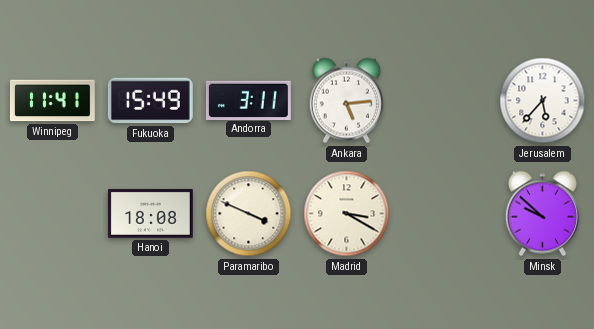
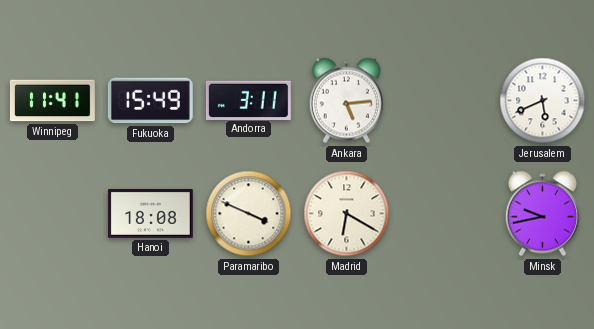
Jerusalem: 5:37 -> 5:41
Madrid: 3:20 -> 6:20
Minsk: 9:52 -> 9:43
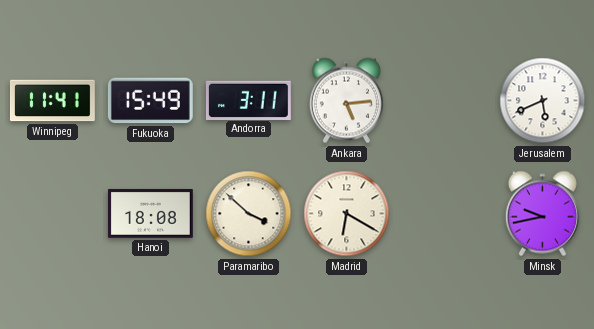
Paramaribo: 3:49 -> 3:52
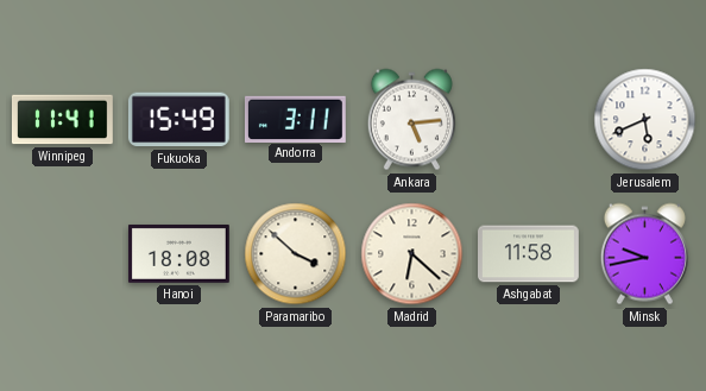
Madrid: 6:20 -> 6:22
Ashgabat: none -> 11:58
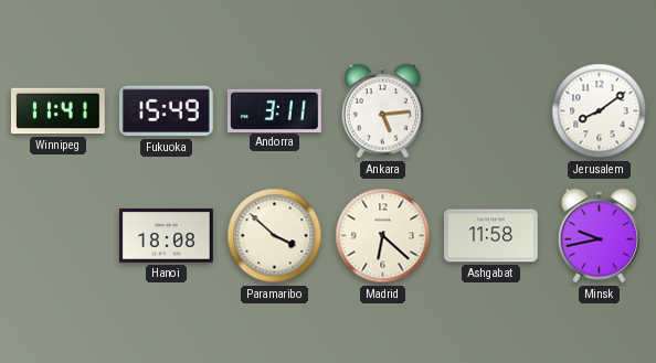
Jerusalem: 5:41 -> 8:09
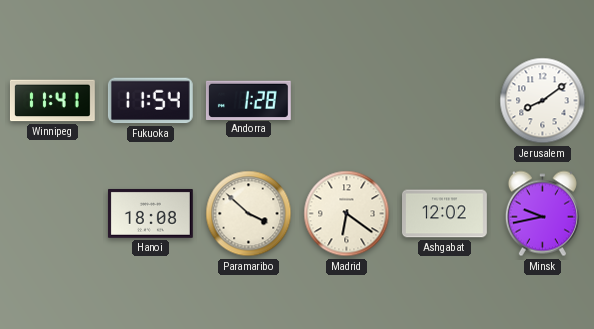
Fukuoka: 15:49 -> 11:54
Andorra: 3:11 -> 1:28
Ankara: 5:14 -> none
Madrid: 6:22 -> 6:21
Ashgabat: 11:58 -> 12:02
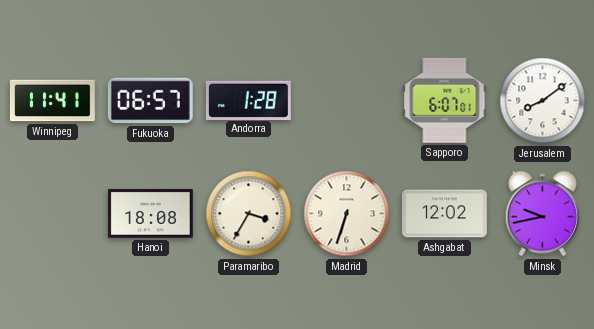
Fukuoka: 11:54 -> 06:57
Sapporo: none -> 6:07
Paramaribo: 3:52 -> 3:35
Madrid: 6:21 -> 6:33
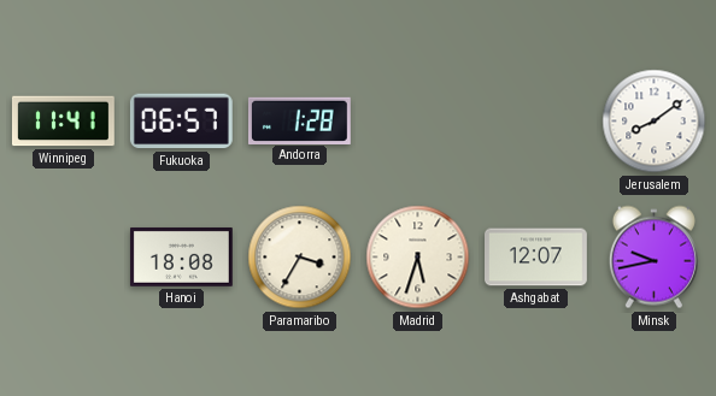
Sapporo: 6:07 -> none
Madrid: 6:33 -> 5:33
Ashgabat: 12:02 -> 12:07
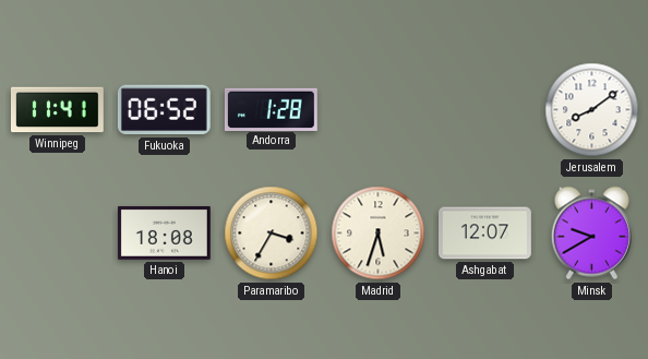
Fukuoka: 06:57 -> 06:52
Minsk: 9:43 -> 9:40
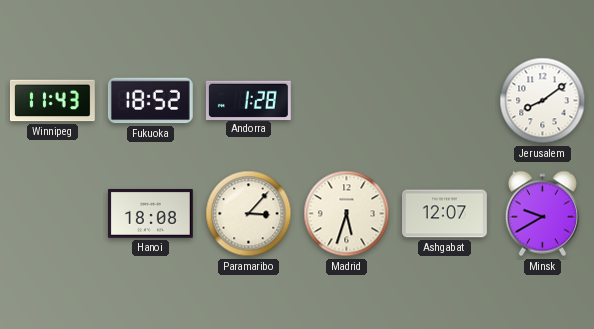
Winnipeg: 11:41 -> 11:43
Fukuoka: 06:52 -> 18:52
Paramaribo: 3:35 -> 3:07
